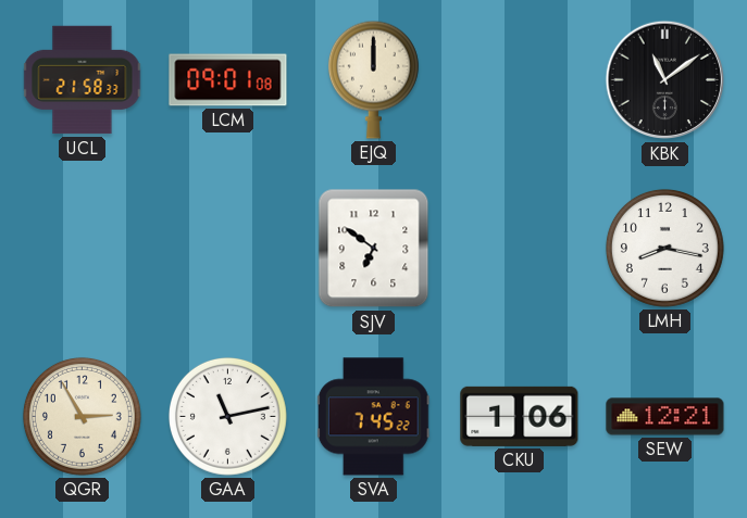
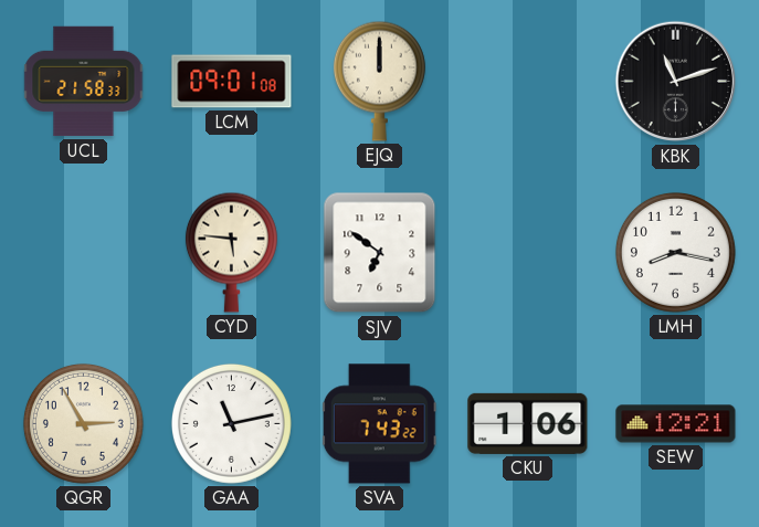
KBK: 11:09 -> 11:12
CYD: none -> 5:46
SVA: 7:45 -> 7:43
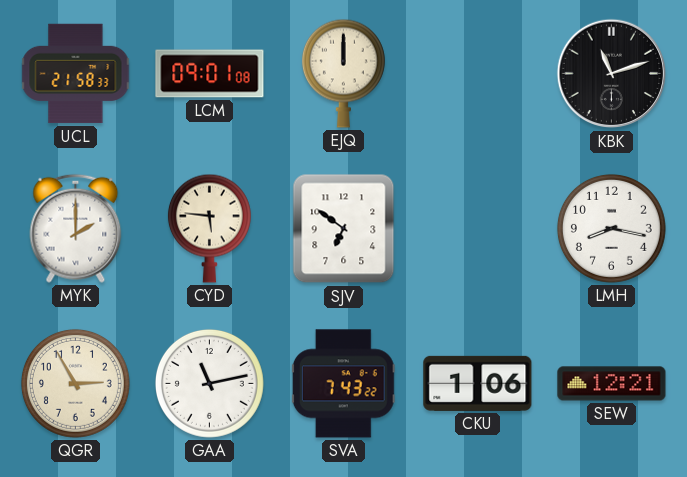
MYK: none -> 2:00
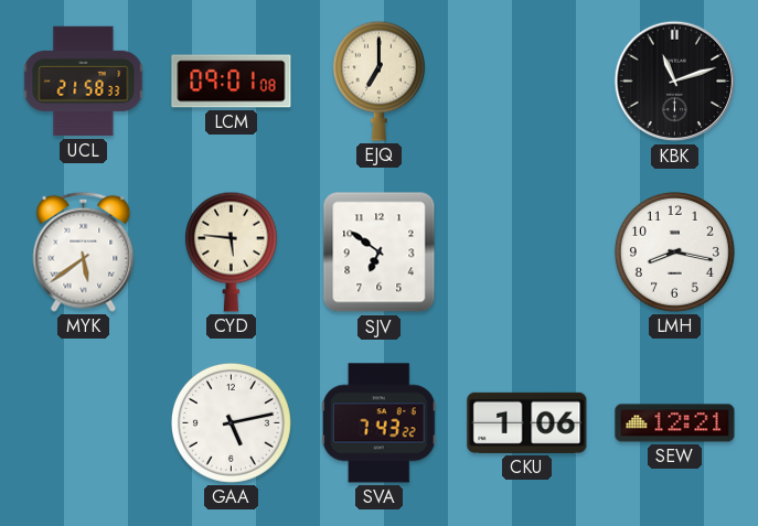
EJQ: 12:00 -> 7:00
MYK: 2:00 -> 5:39
QGR: 2:55 -> none
GAA: 11:13 -> 5:13
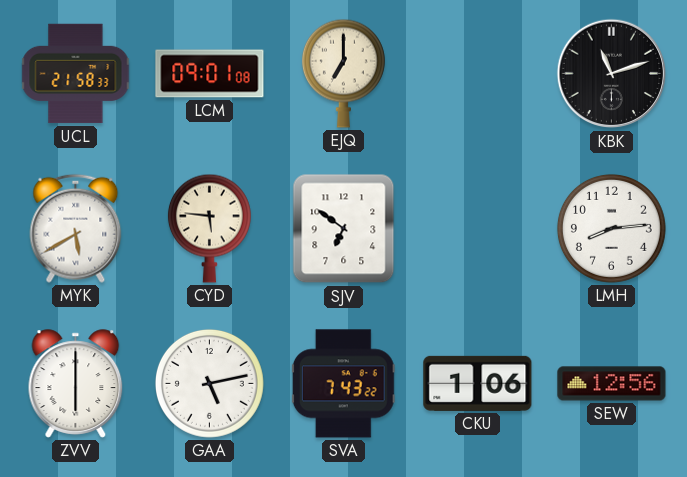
MYK: 5:39 -> 5:40
LMH: 8:17 -> 8:14
ZVV: none -> 6:00
SEW: 12:21 -> 12:56
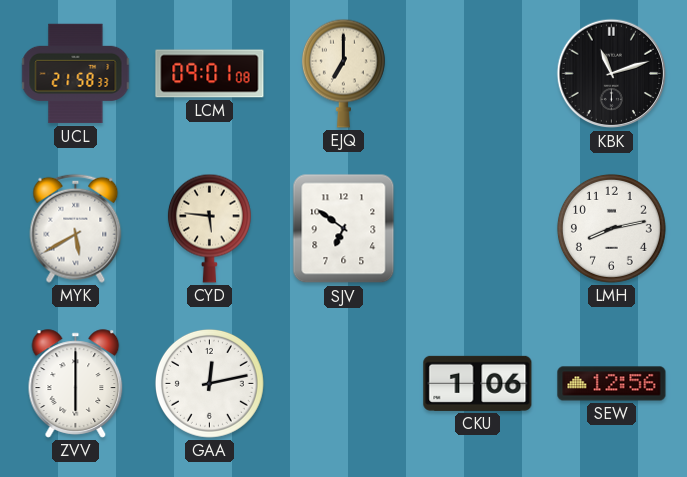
LMH: 8:14 -> 8:13
GAA: 5:13 -> 12:13
SVA: 7:43 -> none
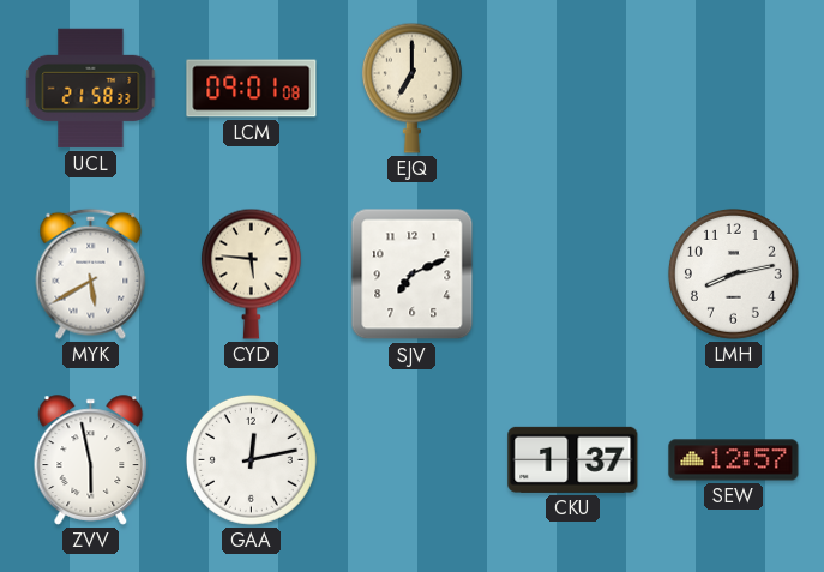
KBK: 11:12 -> none
SJV: 6:51 -> 7:11
ZVV: 6:00 -> 5:58
CKU: 1:06 -> 1:37
SEW: 12:56 -> 12:57
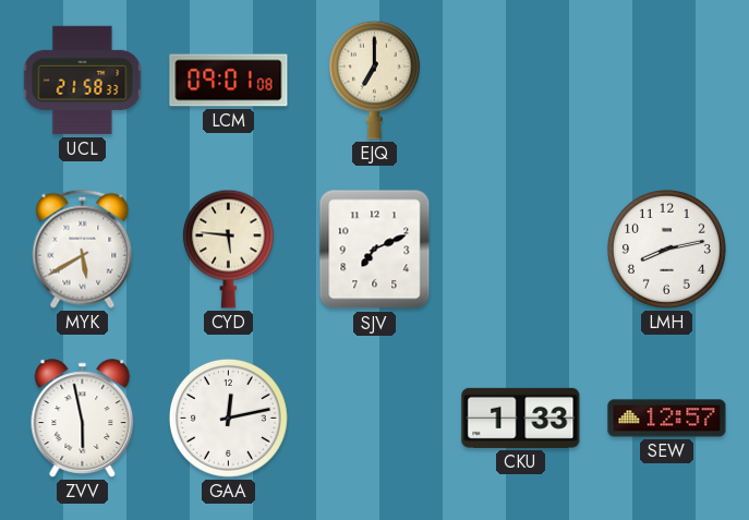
CKU: 1:37 -> 1:33
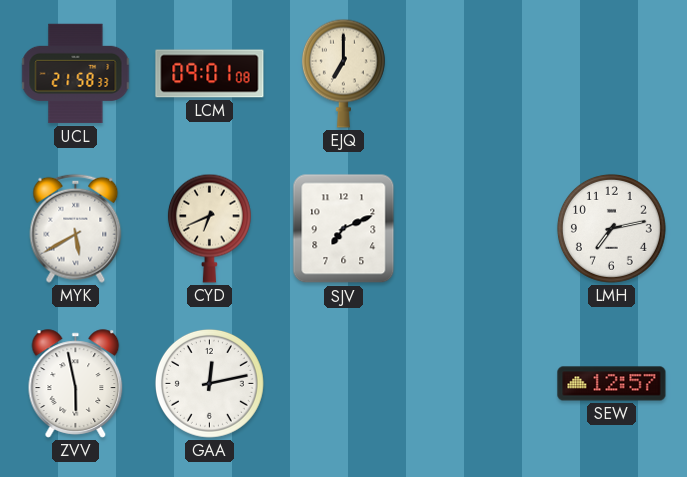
CYD: 5:46 -> 6:41
LMH: 8:13 -> 7:13
CKU: 1:33 -> none
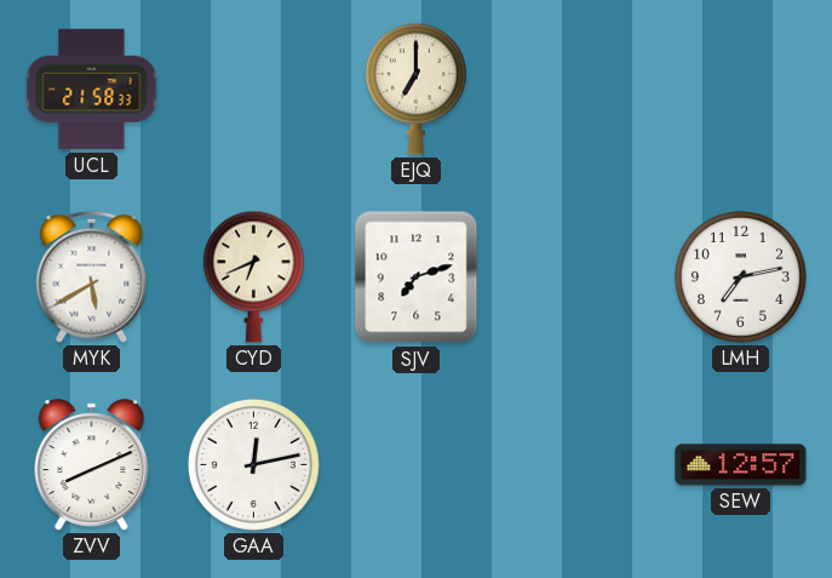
LCM: 09:01 -> none
SJV: 7:11 -> 7:12
ZVV: 5:58 -> 8:11
